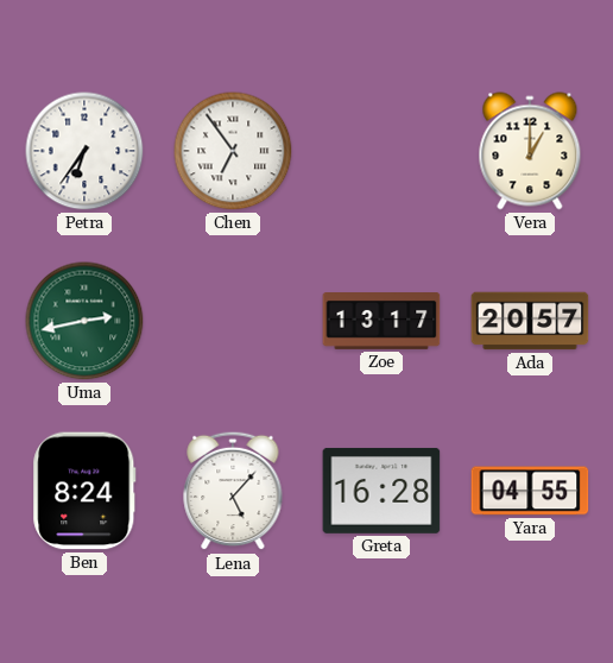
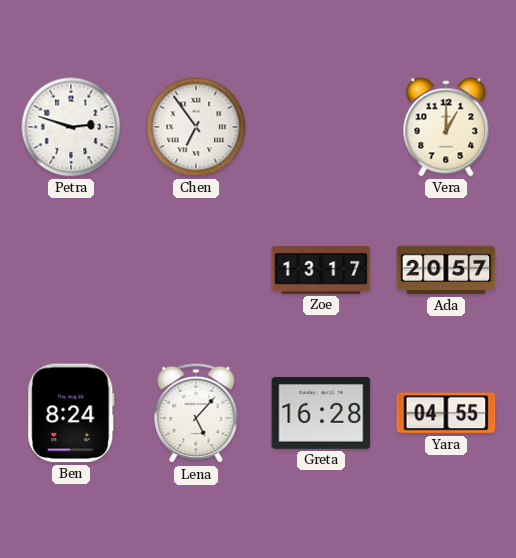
Petra: 6:36 -> 2:48
Uma: 2:43 -> none
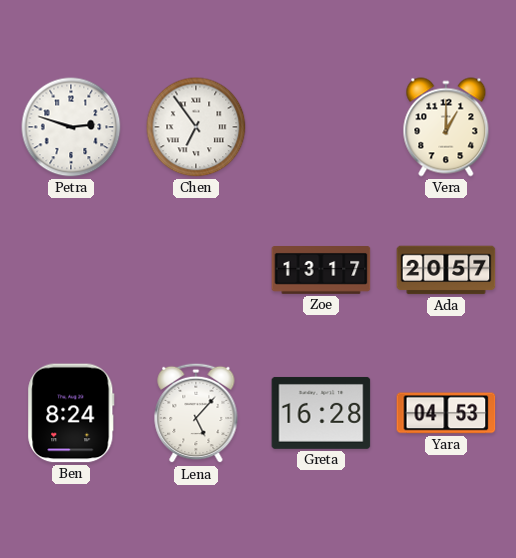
Yara: 04:55 -> 04:53
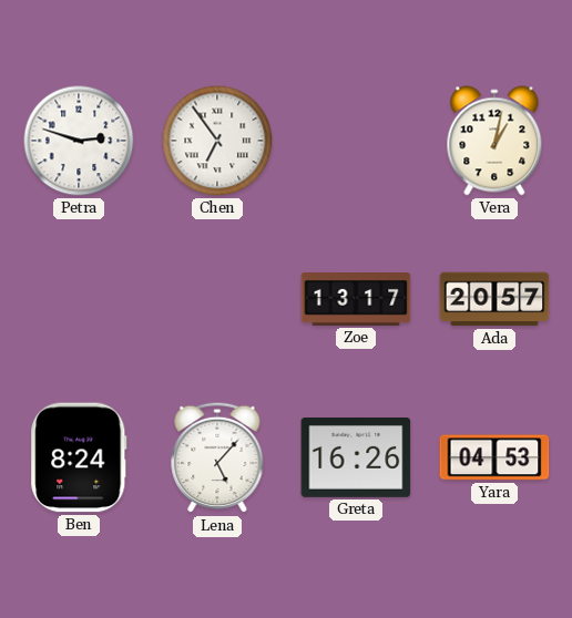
Vera: 1:00 -> 1:02
Greta: 16:28 -> 16:26
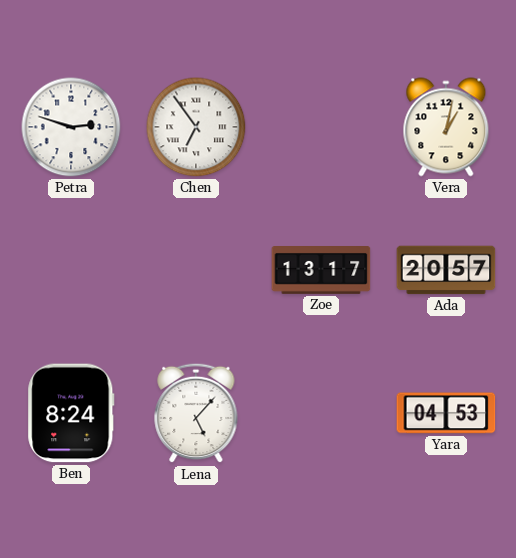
Greta: 16:26 -> none
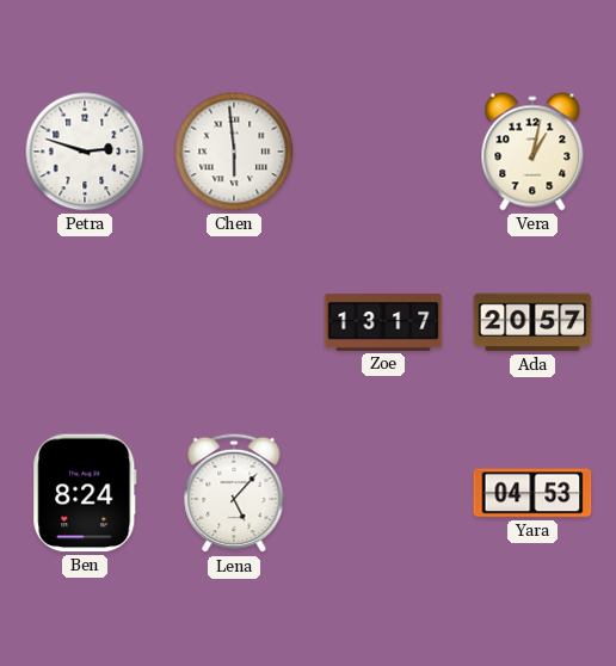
Chen: 6:54 -> 5:59
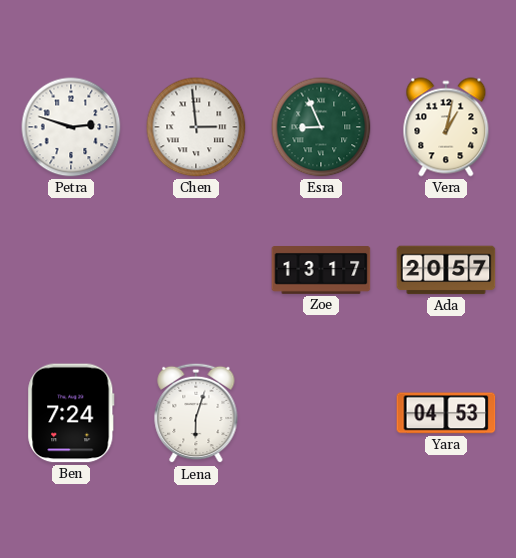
Chen: 5:59 -> 2:59
Esra: none -> 8:56
Ben: 8:24 -> 7:24
Lena: 5:07 -> 6:03
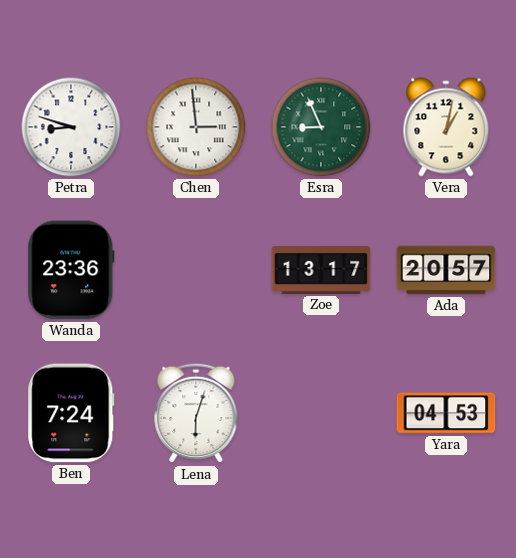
Petra: 2:48 -> 8:48
Wanda: none -> 23:36
